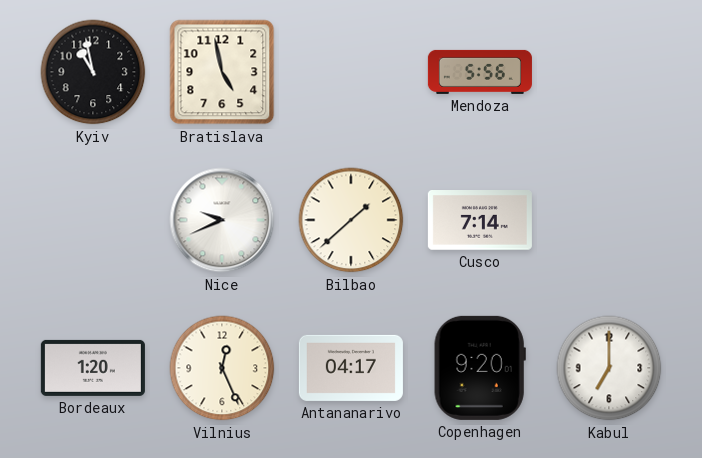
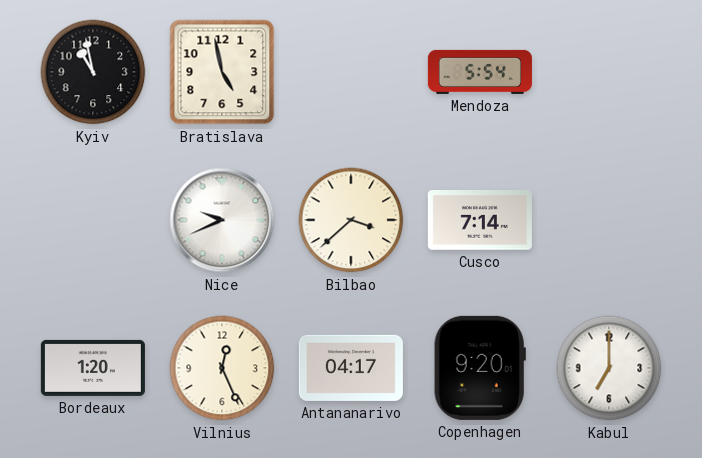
Mendoza: 5:56 -> 5:54
Bilbao: 1:38 -> 3:38
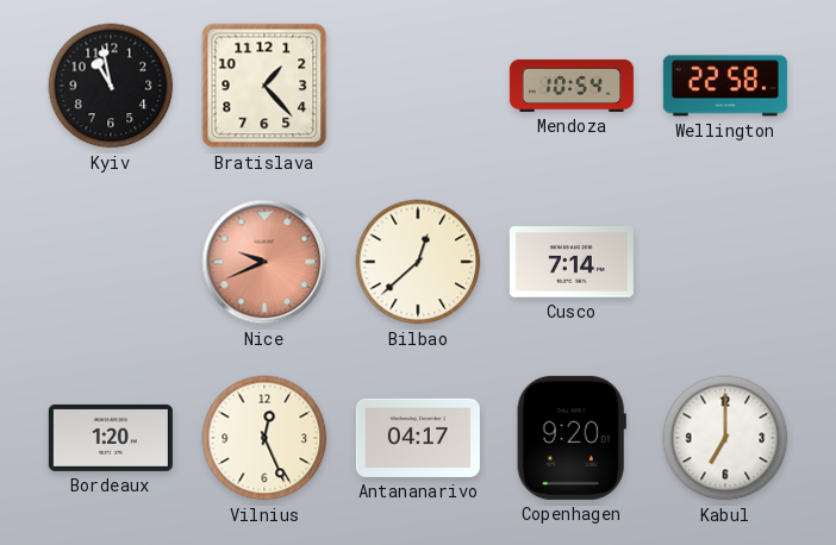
Bratislava: 4:58 -> 1:23
Mendoza: 5:54 -> 10:54
Wellington: none -> 22:58
Nice dial: white -> salmon
Bilbao: 3:38 -> 12:38
